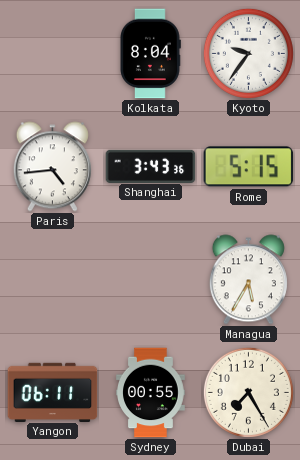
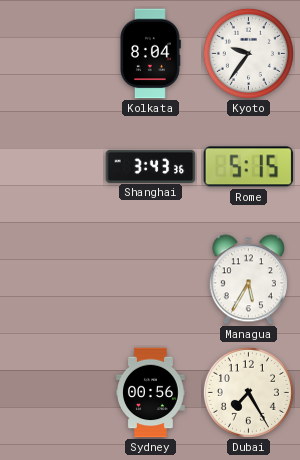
Paris: 4:44 -> none
Yangon: 06:11 -> none
Sydney: 00:55 -> 00:56
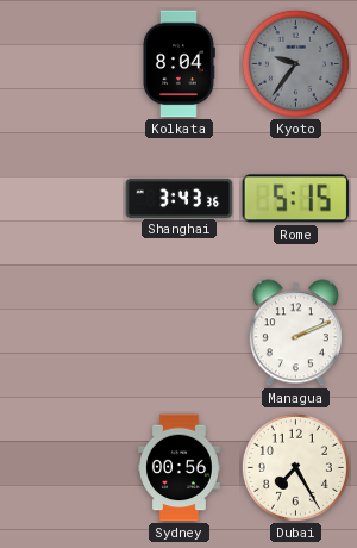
Kyoto dial: white -> grey
Managua: 5:35 -> 2:11
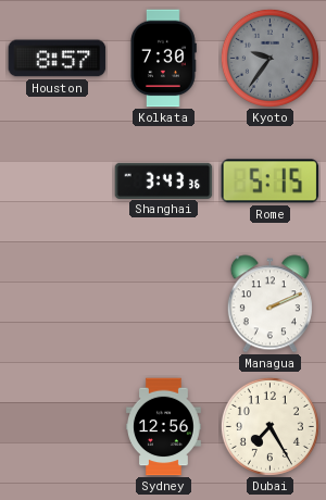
Houston: none -> 8:57
Kolkata: 8:04 -> 7:30
Sydney: 00:56 -> 12:56
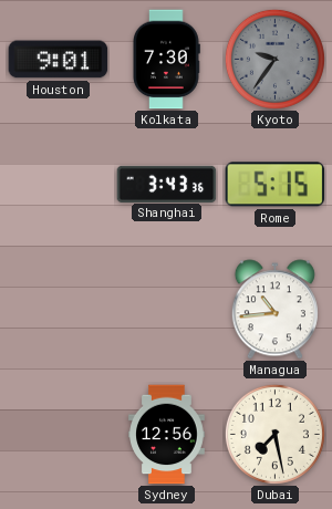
Houston: 8:57 -> 9:01
Managua: 2:11 -> 10:44
Dubai: 7:25 -> 7:28
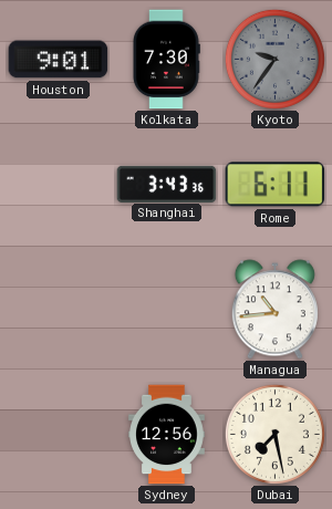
Rome: 5:15 -> 6:11
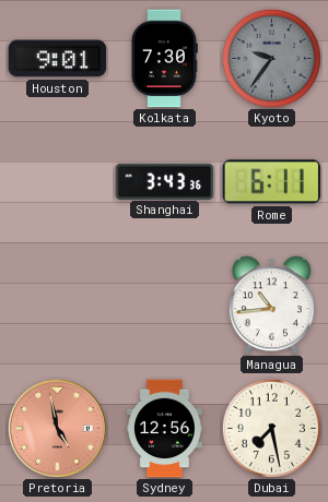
Pretoria: none -> 4:58
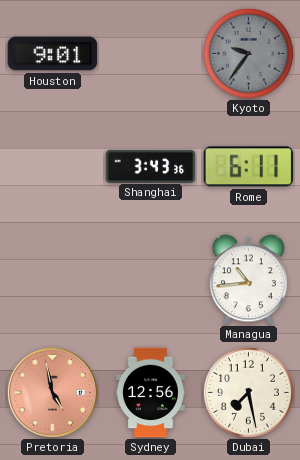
Kolkata: 7:30 -> none
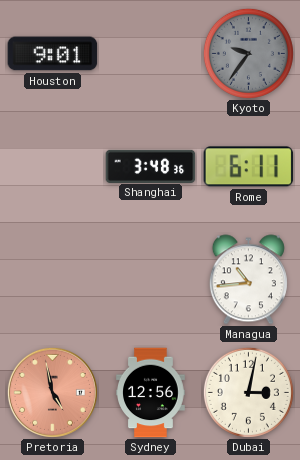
Shanghai: 3:43 -> 3:48
Dubai: 7:28 -> 3:02
